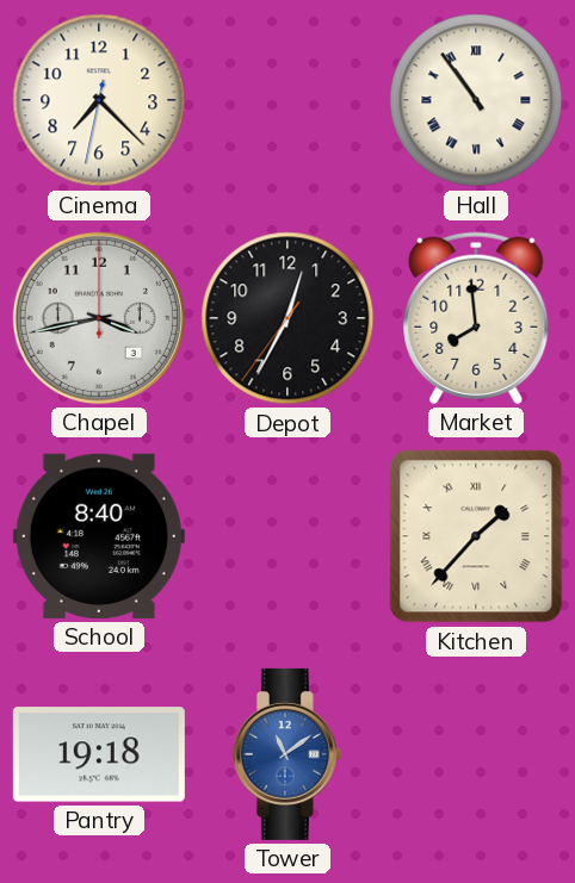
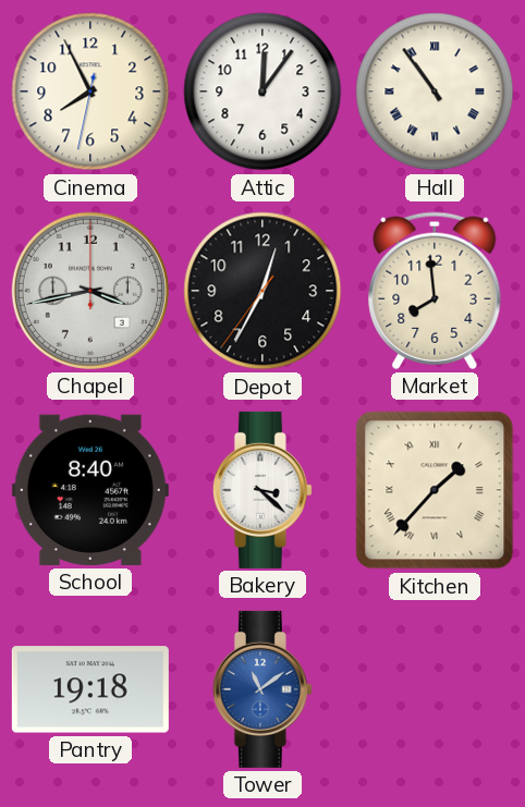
Cinema: 7:22 -> 7:55
Attic: none -> 12:06
Bakery: none -> 3:22
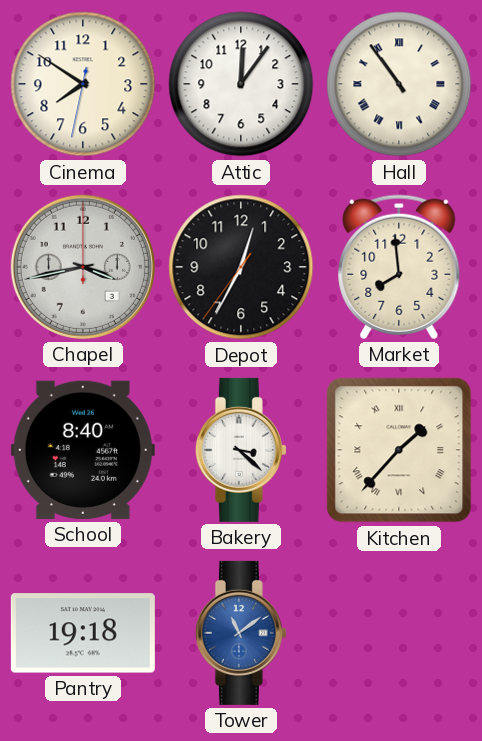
Cinema: 7:55 -> 7:50
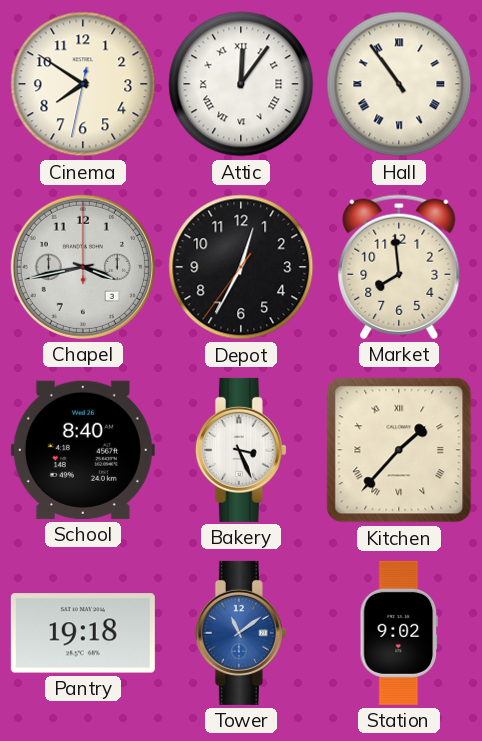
Attic numerals: Arabic -> Roman
Bakery: 3:22 -> 3:26
Station: none -> 9:02
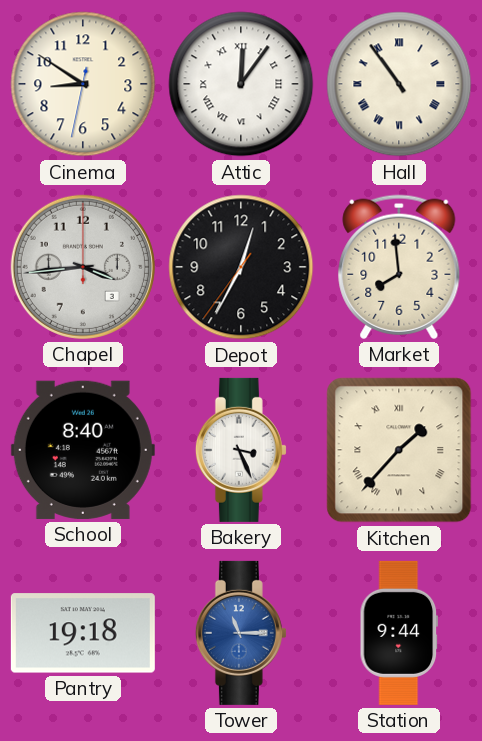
Cinema: 7:50 -> 8:50
Chapel: 3:43 -> 3:44
Tower: 11:09 -> 11:15
Station: 9:02 -> 9:44
